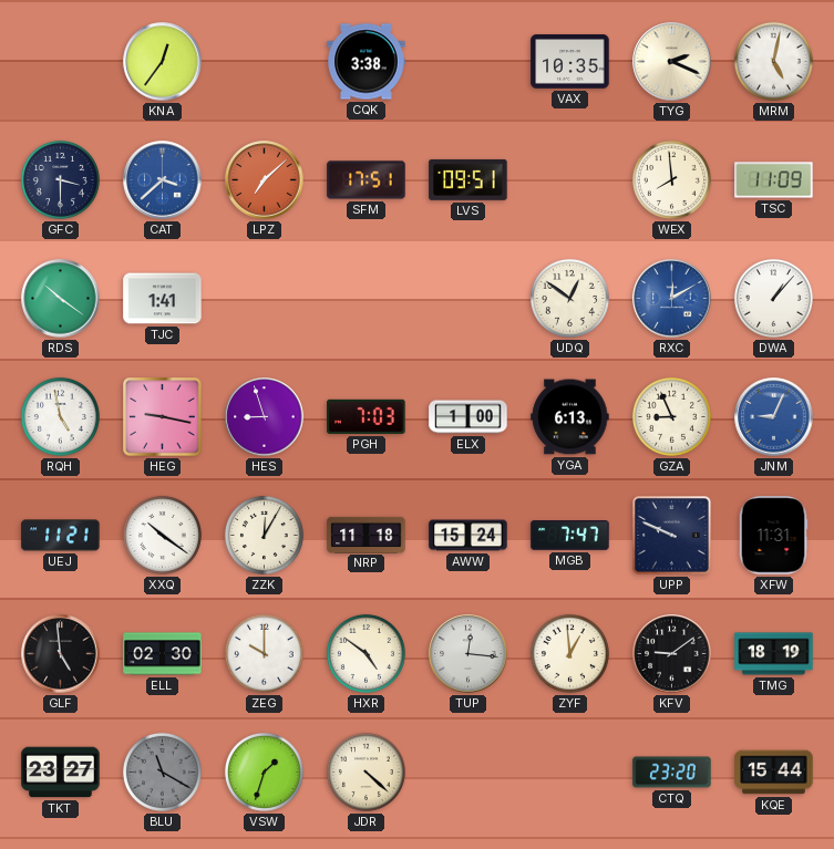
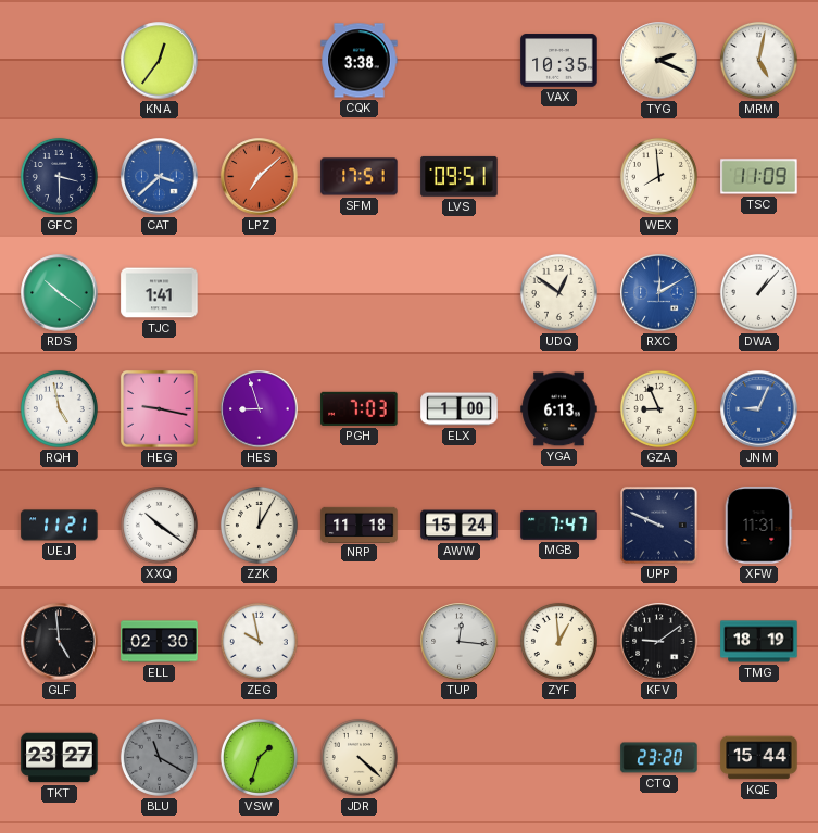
ZEG: 10:00 -> 9:58
HXR: 4:51 -> none
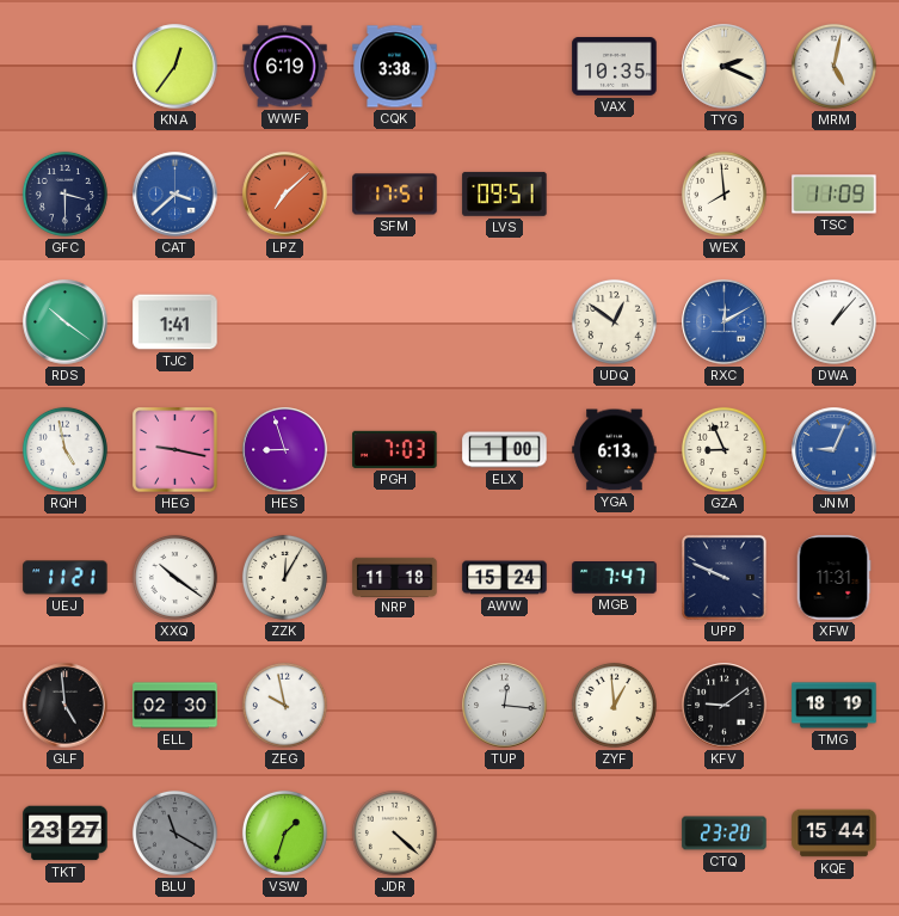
WWF: none -> 6:19
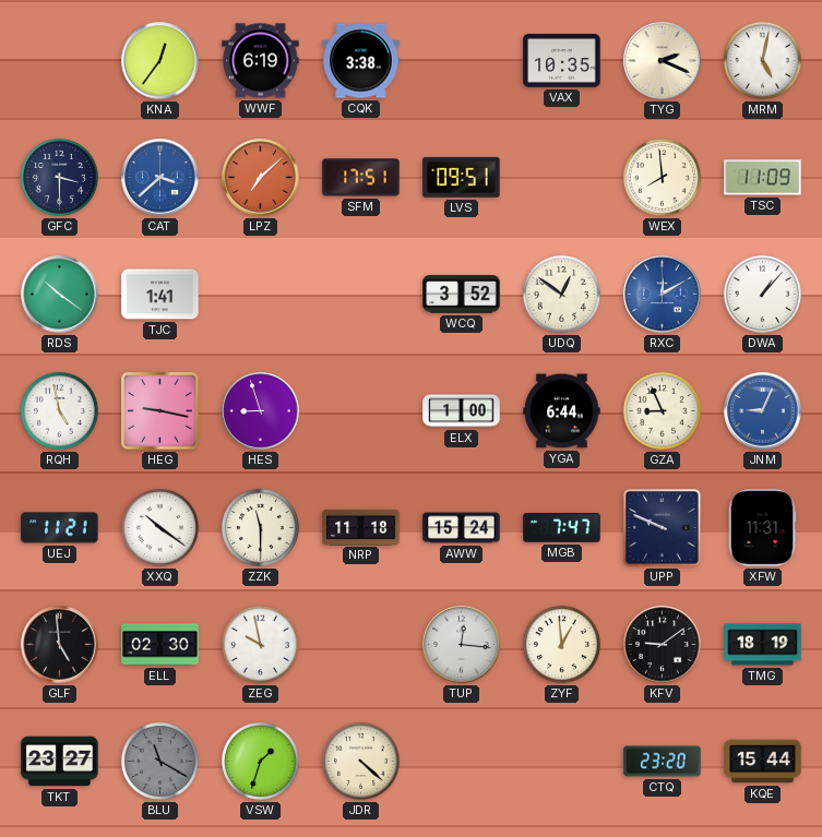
WCQ: none -> 3:52
PGH: 7:03 -> none
YGA: 6:13 -> 6:44
ZZK: 12:05 -> 11:30
